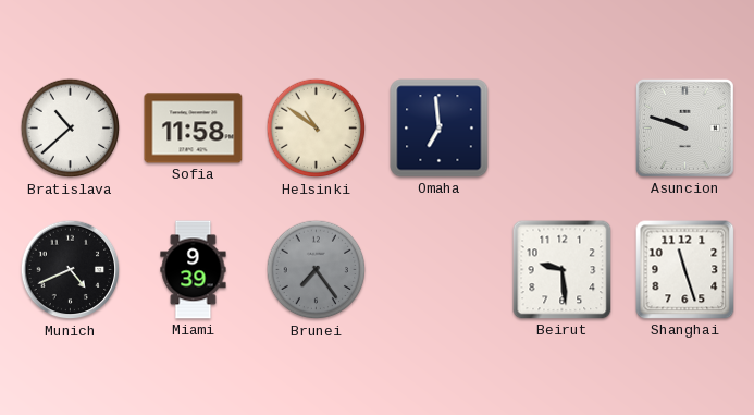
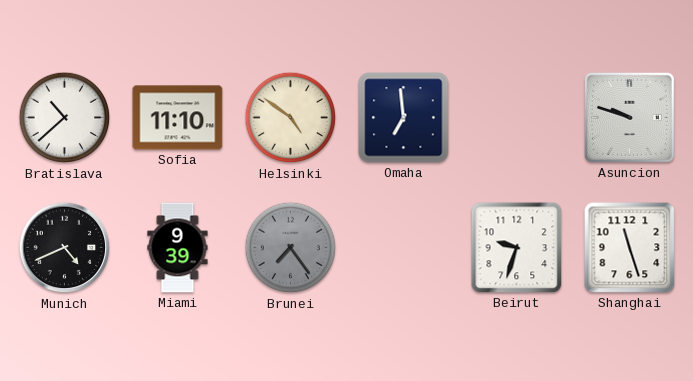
Sofia: 11:58 -> 11:10
Helsinki: 10:51 -> 4:51
Beirut: 9:29 -> 9:33
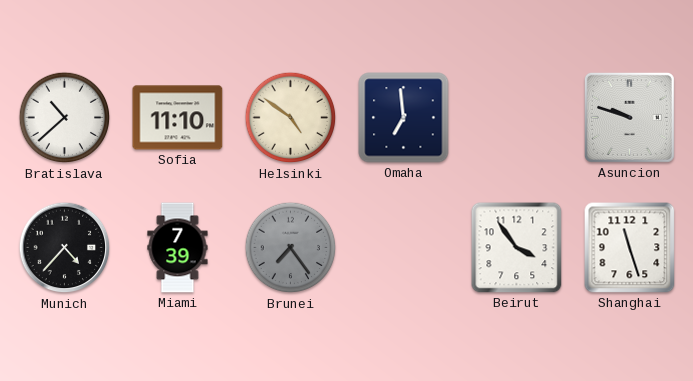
Munich: 4:41 -> 4:37
Miami: 9:39 -> 7:39
Beirut: 9:33 -> 3:54
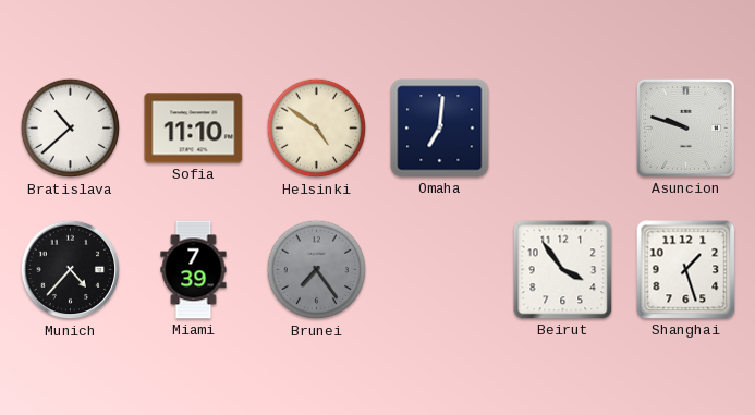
Omaha: 6:59 -> 7:01
Shanghai: 11:27 -> 1:27
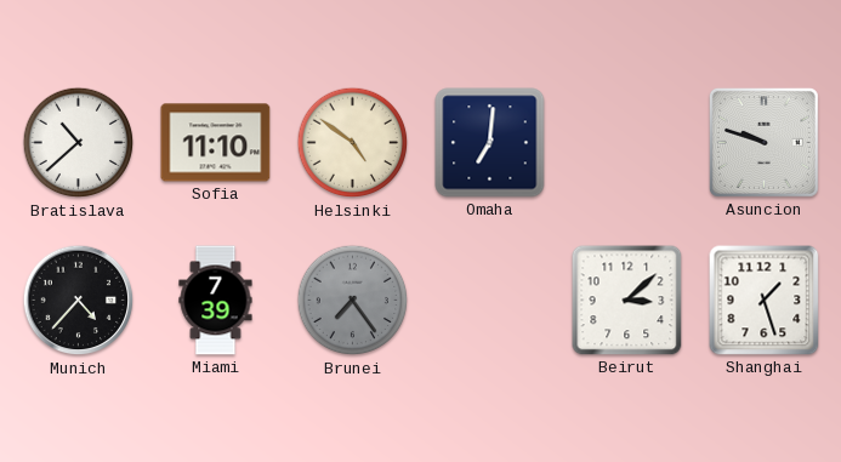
Beirut: 3:54 -> 3:08
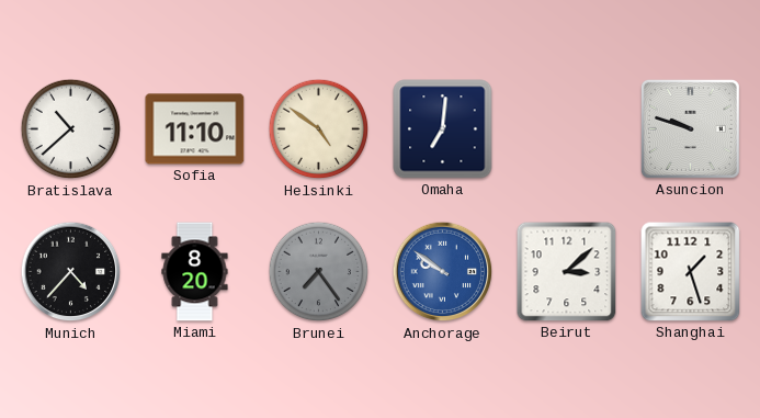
Miami: 7:39 -> 8:20
Anchorage: none -> 9:51
